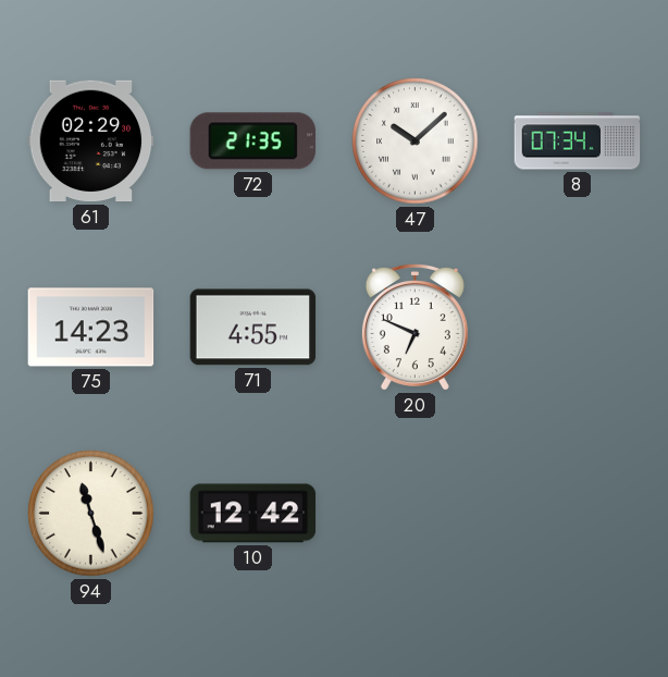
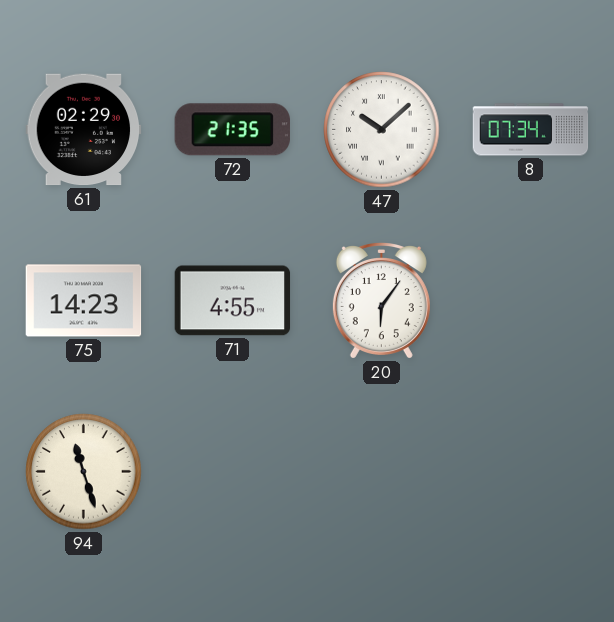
20: 6:49 -> 6:06
10: 12:42 -> none
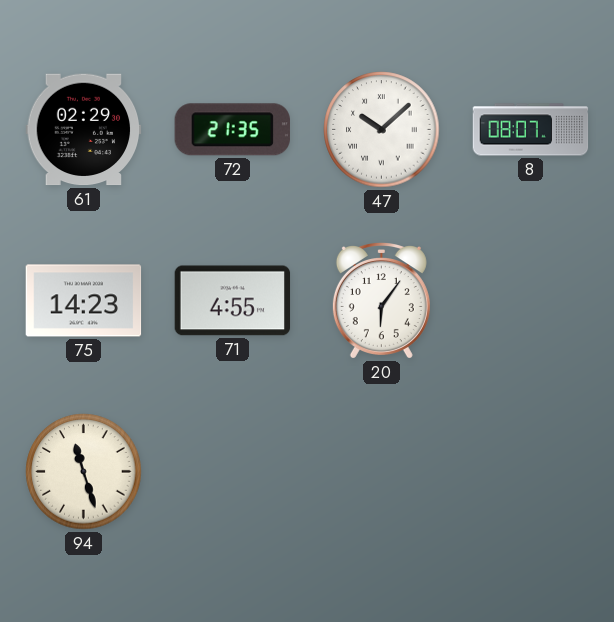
8: 07:34 -> 08:07
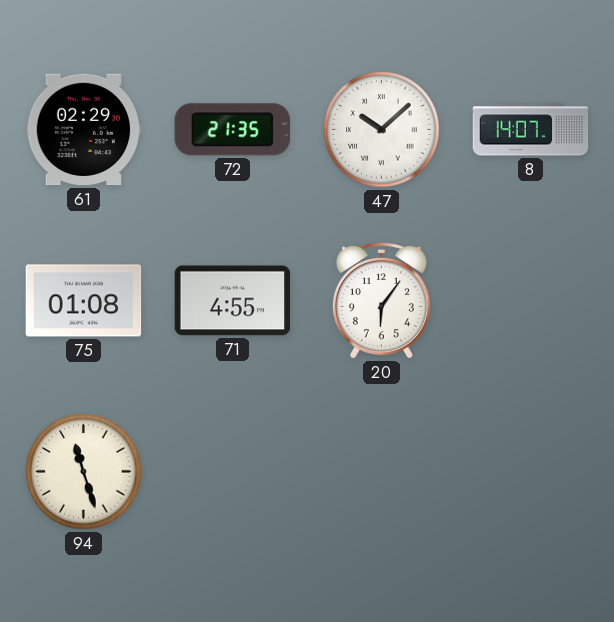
8: 08:07 -> 14:07
75: 14:23 -> 01:08
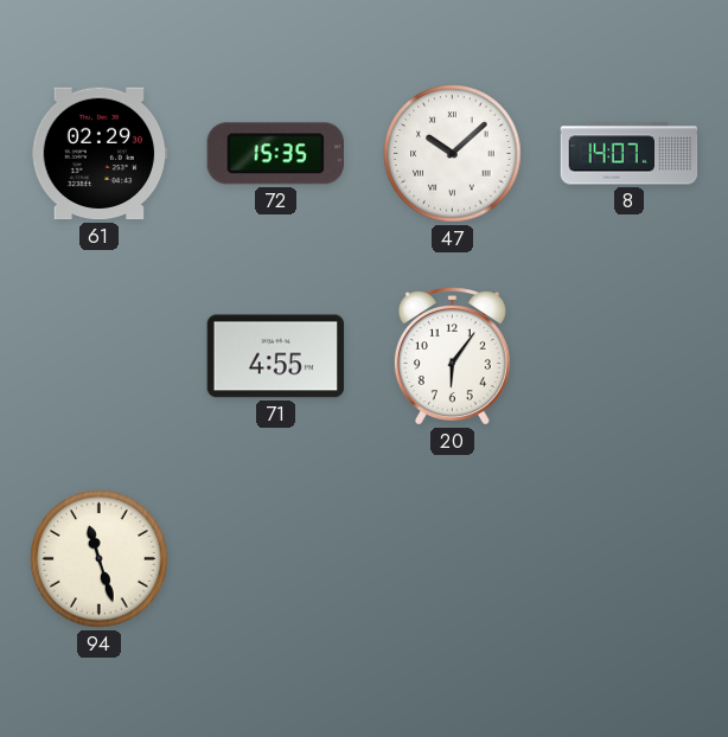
72: 21:35 -> 15:35
75: 01:08 -> none
